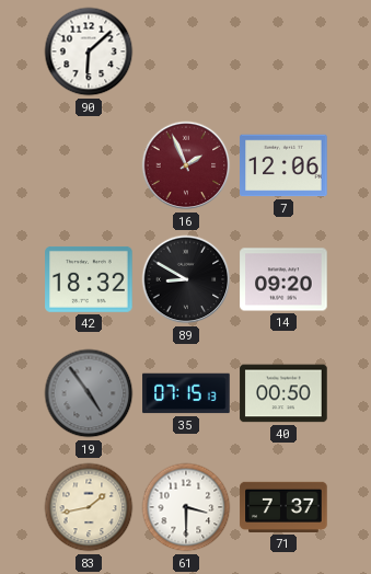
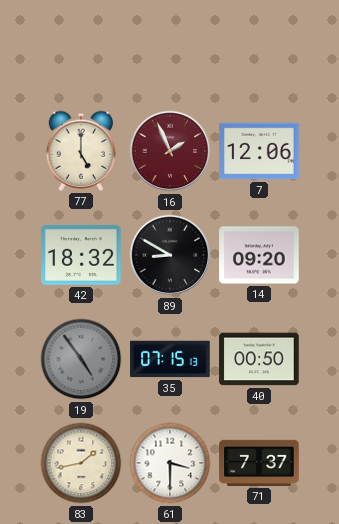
90: 6:08 -> none
77: none -> 5:00
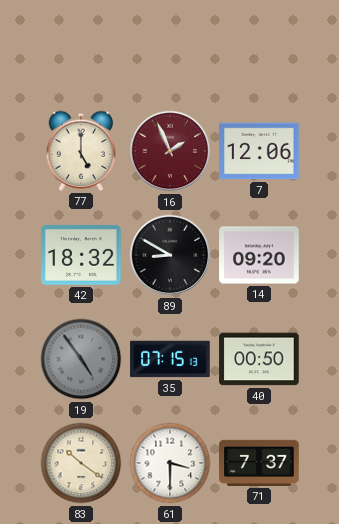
83: 1:43 -> 10:21
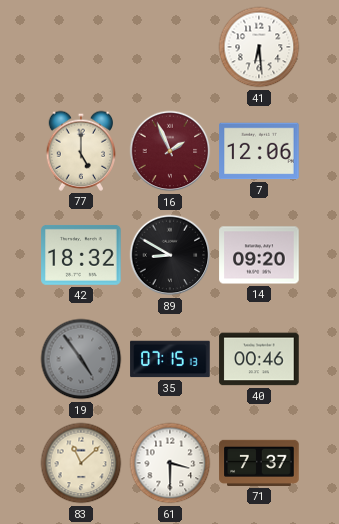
41: none -> 6:29
40: 00:50 -> 00:46
83: 10:21 -> 11:08
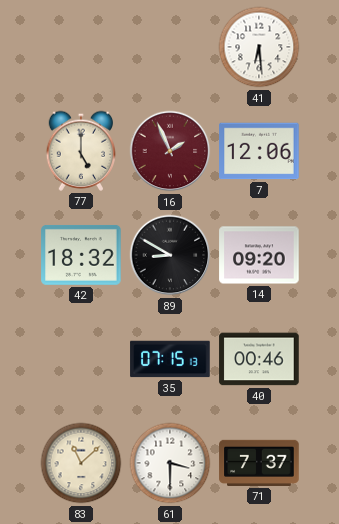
19: 4:54 -> none
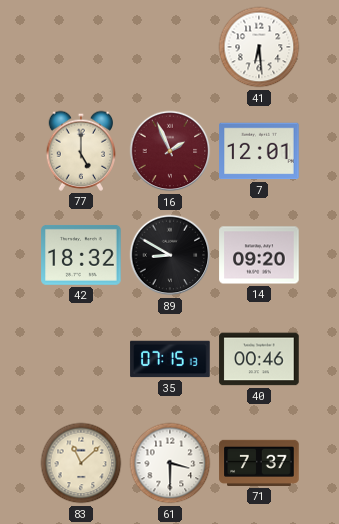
7: 12:06 -> 12:01
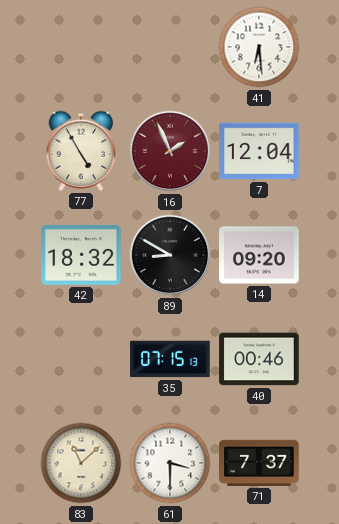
77: 5:00 -> 4:55
7: 12:01 -> 12:04
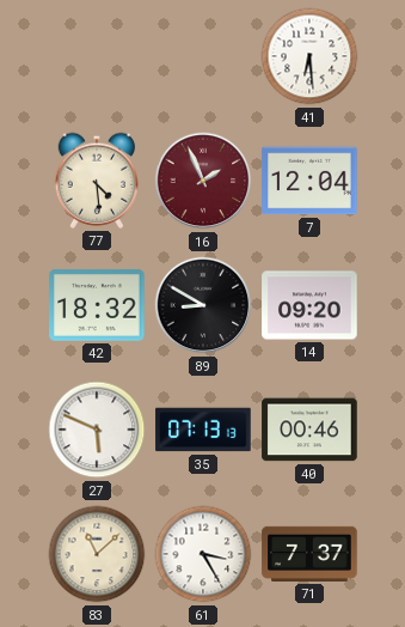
77: 4:55 -> 4:29
27: none -> 5:49
35: 07:15 -> 07:13
61: 3:30 -> 3:25
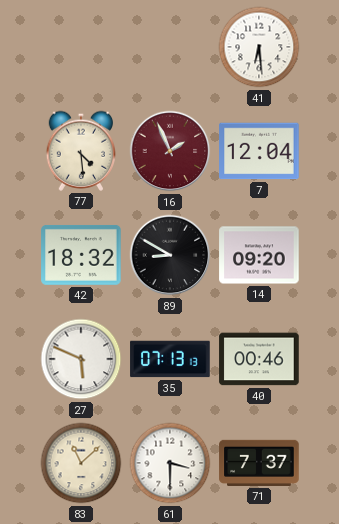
61: 3:25 -> 3:30
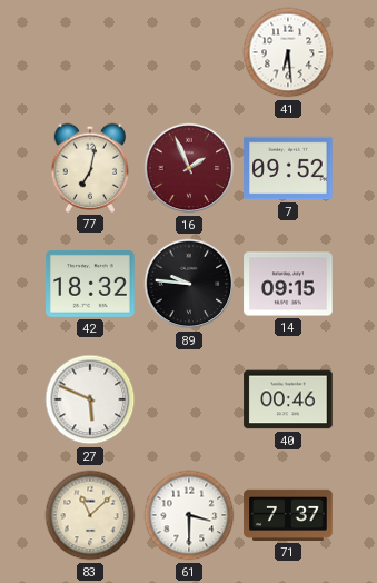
77: 4:29 -> 7:02
7: 12:04 -> 09:52
89: 8:50 -> 9:46
14: 09:20 -> 09:15
35: 07:13 -> none
